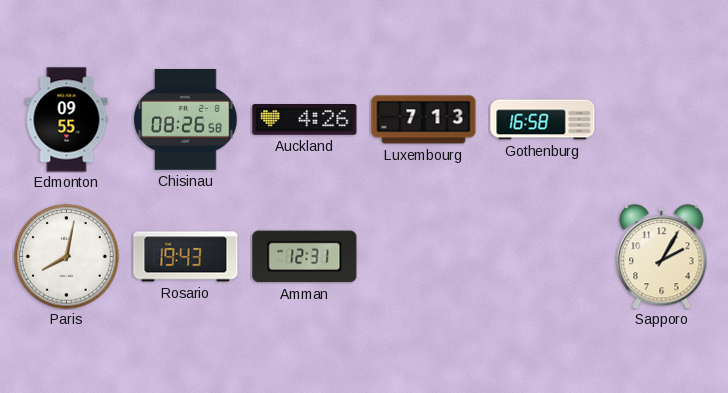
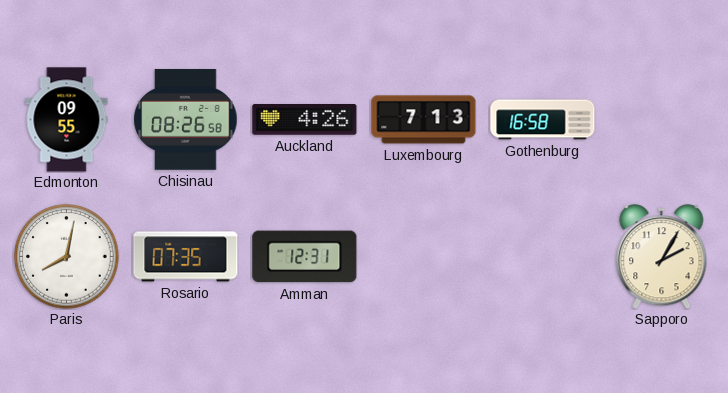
Rosario: 19:43 -> 07:35
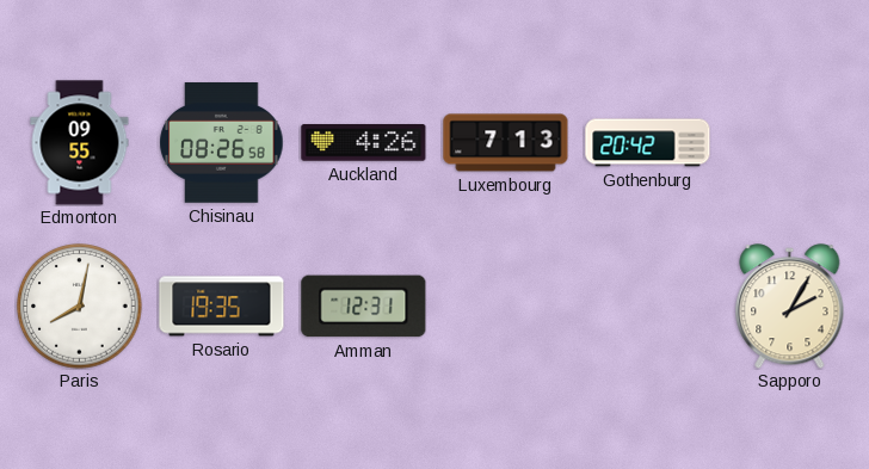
Gothenburg: 16:58 -> 20:42
Rosario: 07:35 -> 19:35
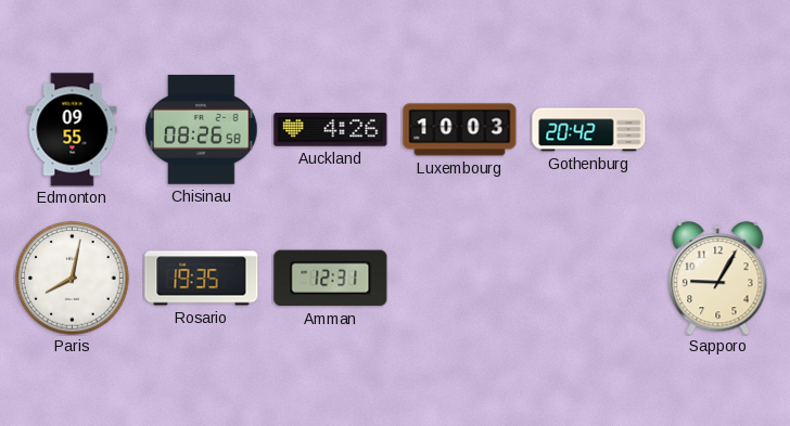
Luxembourg: 7:13 -> 10:03
Sapporo: 2:05 -> 9:05
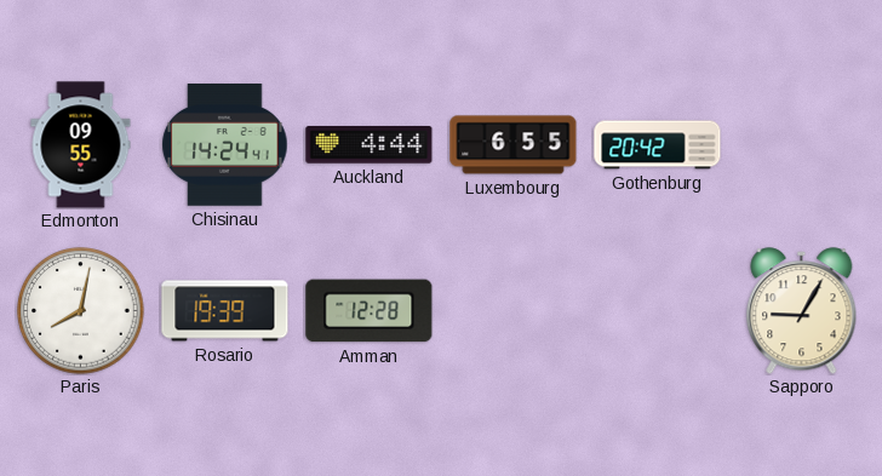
Chisinau: 08:26 -> 14:24
Auckland: 4:26 -> 4:44
Luxembourg: 10:03 -> 6:55
Rosario: 19:35 -> 19:39
Amman: 12:31 -> 12:28
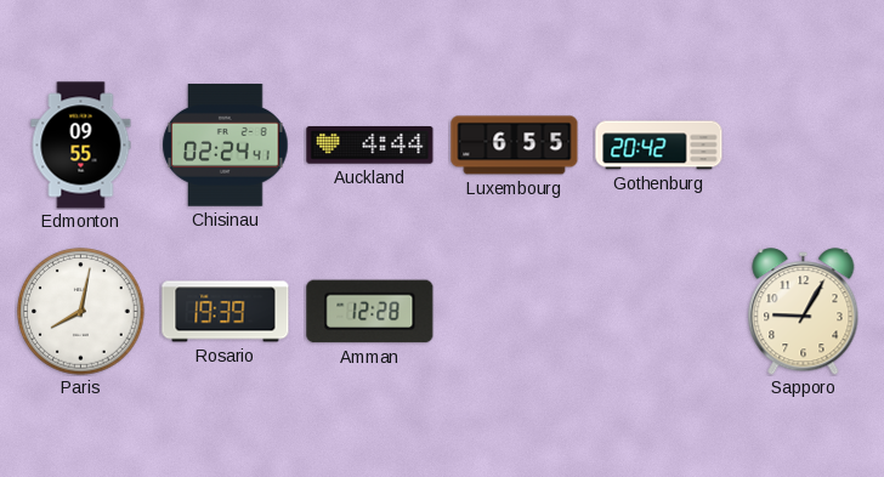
Chisinau: 14:24 -> 02:24
